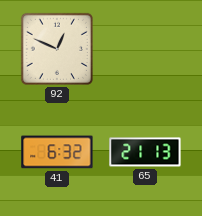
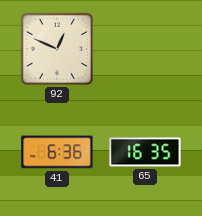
41: 6:32 -> 6:36
65: 21:13 -> 16:35
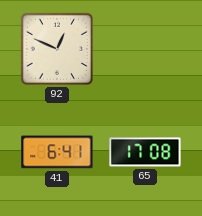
41: 6:36 -> 6:41
65: 16:35 -> 17:08
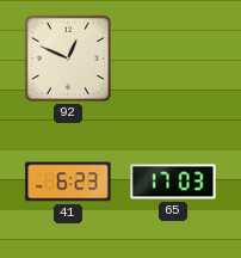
41: 6:41 -> 6:23
65: 17:08 -> 17:03
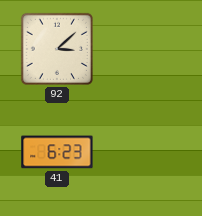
92: 12:49 -> 3:08
65: 17:03 -> none
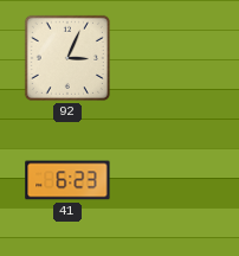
92: 3:08 -> 3:04
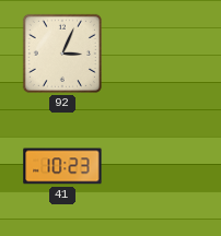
41: 6:23 -> 10:23
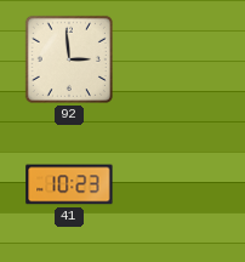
92: 3:04 -> 2:59
